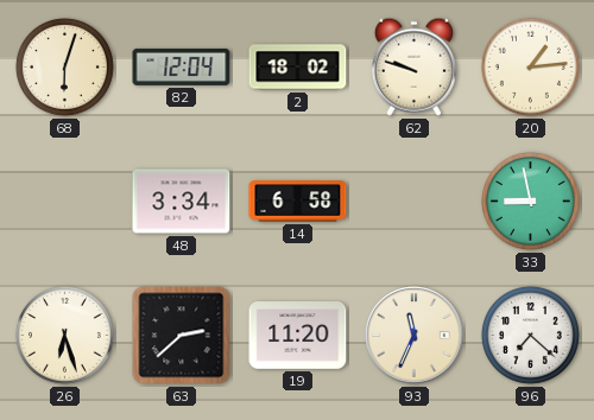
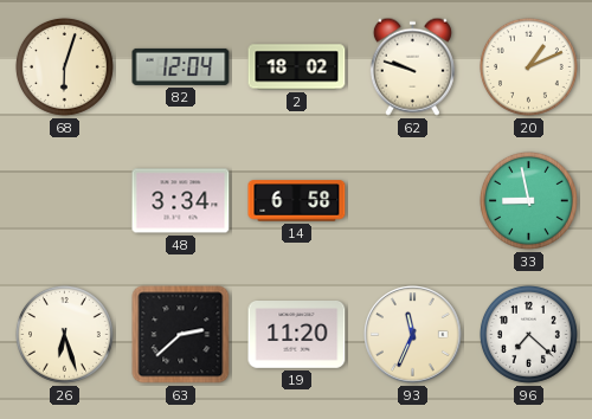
20: 1:14 -> 1:11
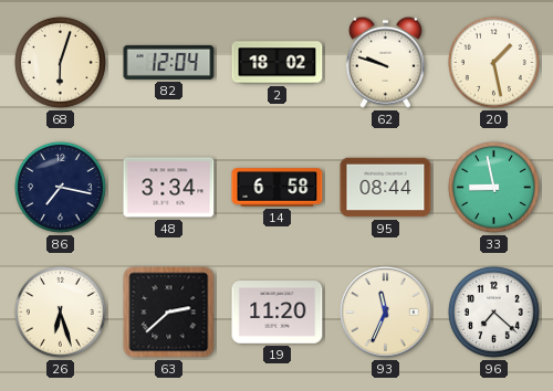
20: 1:11 -> 1:28
86: none -> 7:17
95: none -> 08:44
